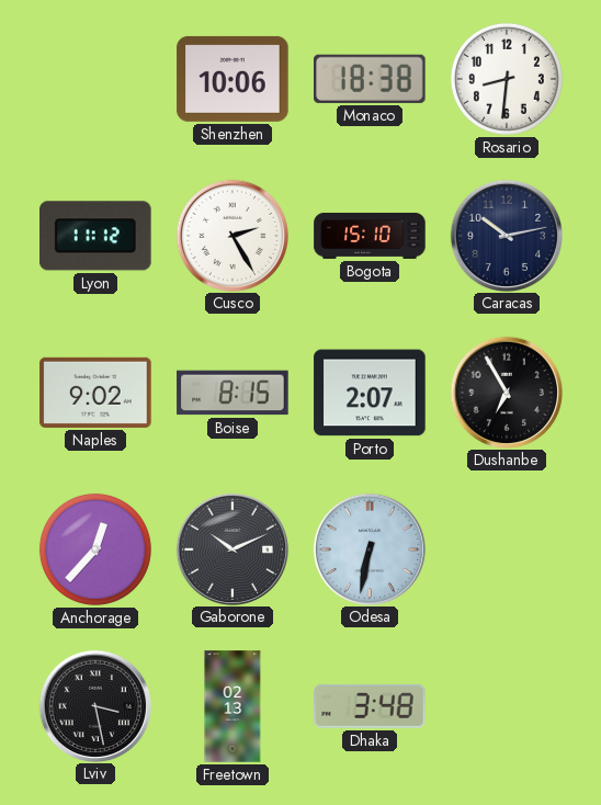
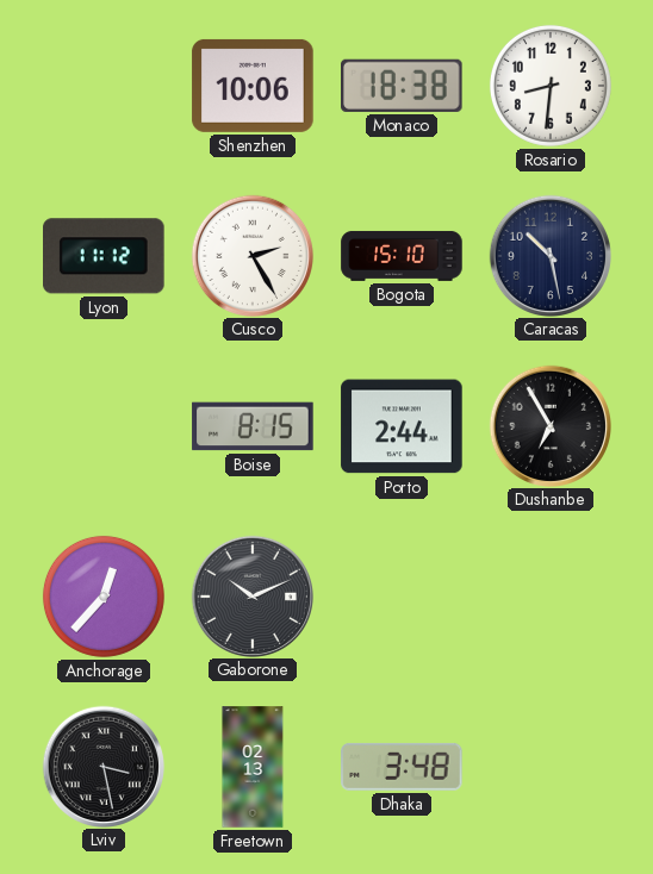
Caracas: 10:13 -> 10:28
Naples: 9:02 -> none
Porto: 2:07 -> 2:44
Odesa: 6:32 -> none
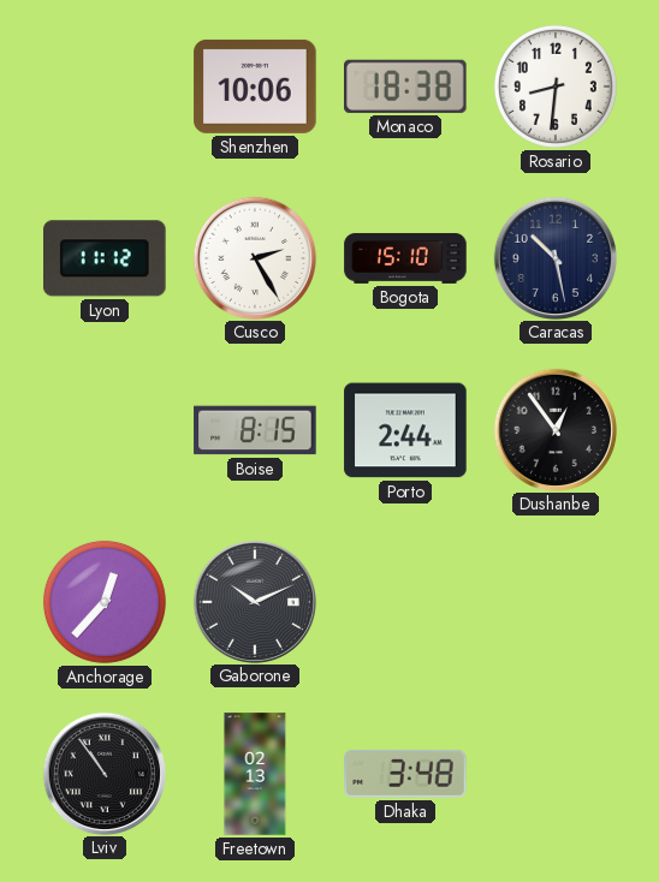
Dushanbe: 6:55 -> 12:54
Lviv: 3:28 -> 10:54
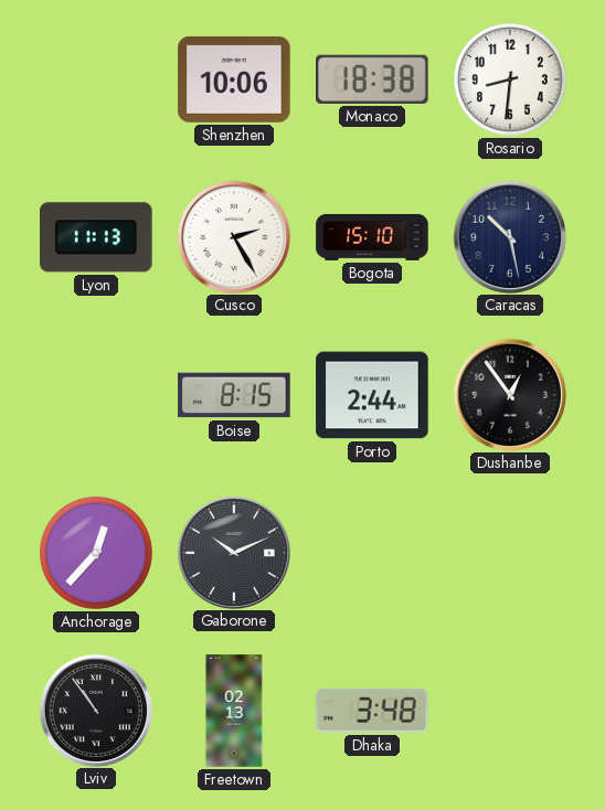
Lyon: 11:12 -> 11:13
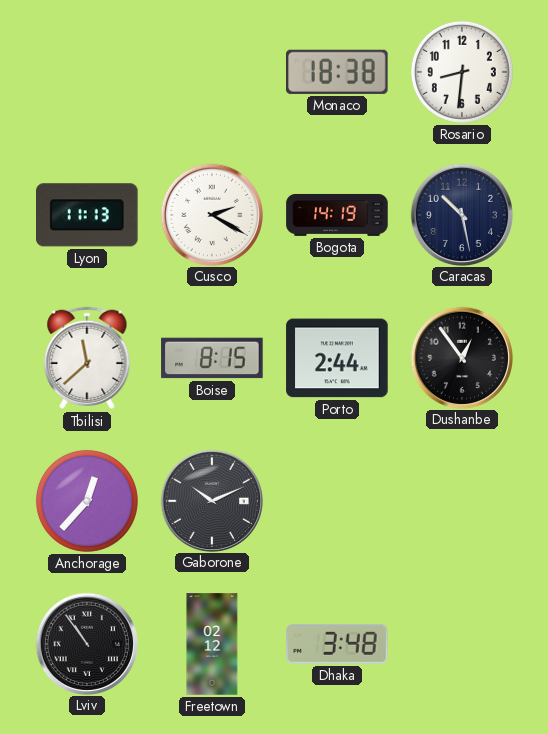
Shenzhen: 10:06 -> none
Cusco: 2:25 -> 2:20
Bogota: 15:10 -> 14:19
Tbilisi: none -> 11:38
Freetown: 02:13 -> 02:12
